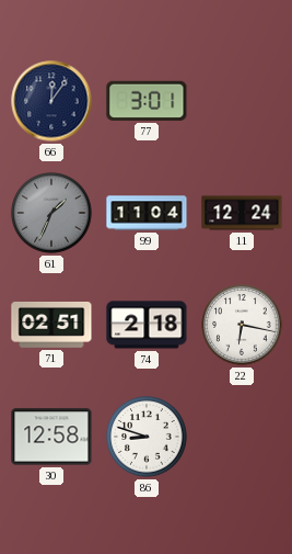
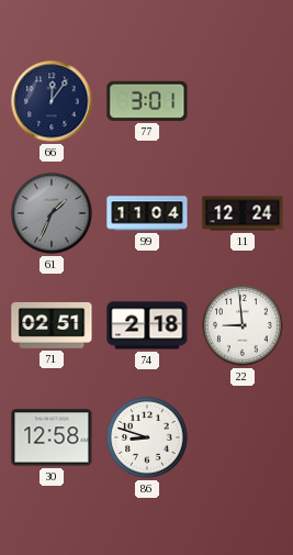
22: 6:17 -> 8:59
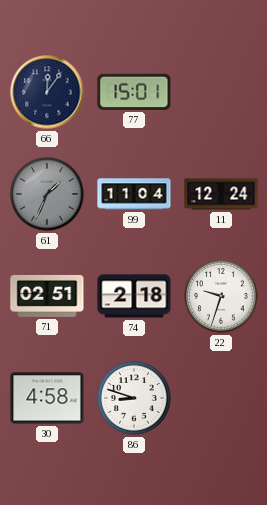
77: 3:01 -> 15:01
22: 8:59 -> 9:33
30: 12:58 -> 4:58
